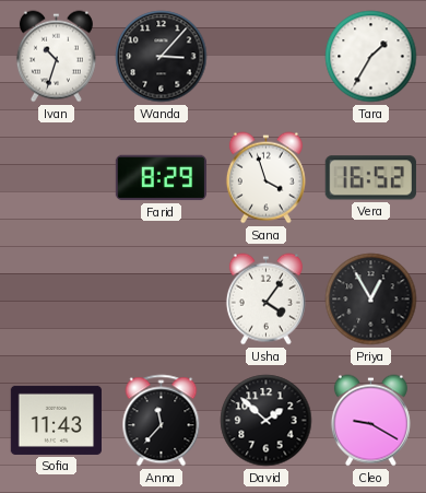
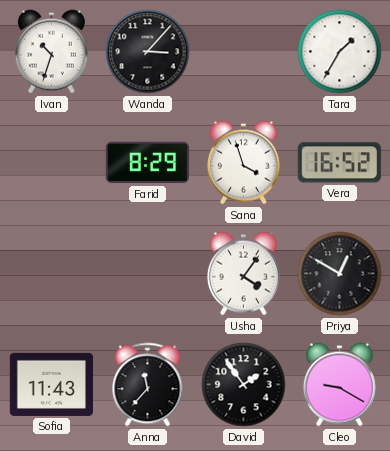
Priya: 12:55 -> 12:50
David: 1:52 -> 1:54
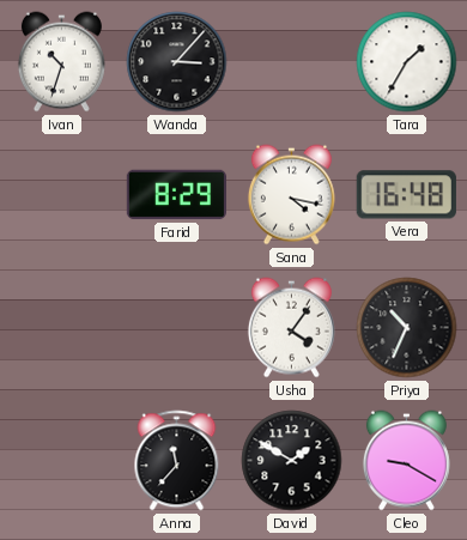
Sana: 3:57 -> 4:17
Vera: 16:52 -> 16:48
Priya: 12:50 -> 10:34
Sofia: 11:43 -> none
David: 1:54 -> 1:50
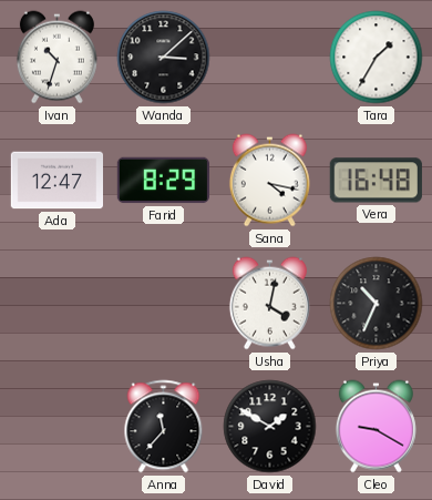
Wanda: 3:07 -> 3:08
Ada: none -> 12:47
Usha: 4:06 -> 4:02
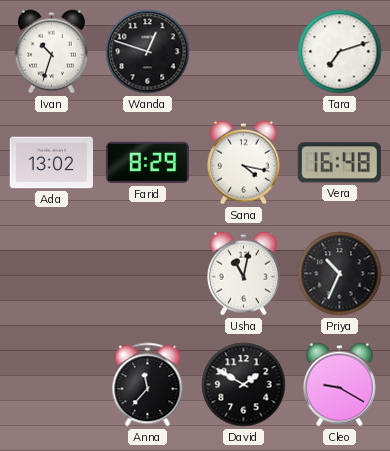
Wanda: 3:08 -> 12:48
Tara: 1:35 -> 7:12
Ada: 12:47 -> 13:02
Usha: 4:02 -> 11:02
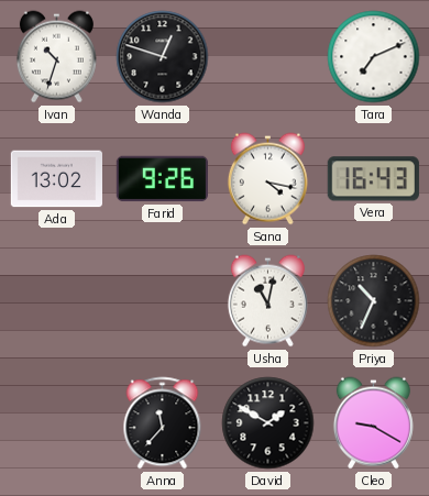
Tara: 7:12 -> 7:11
Farid: 8:29 -> 9:26
Vera: 16:48 -> 16:43
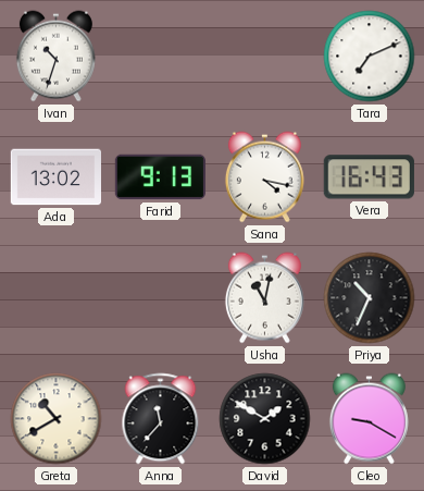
Wanda: 12:48 -> none
Farid: 9:26 -> 9:13
Greta: none -> 10:40
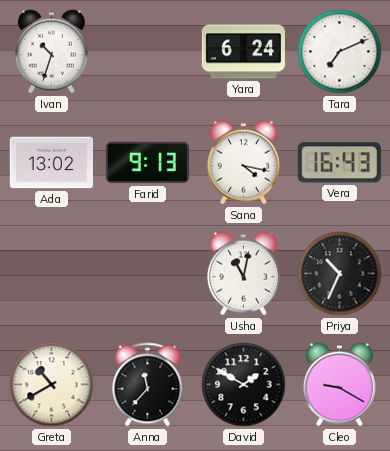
Yara: none -> 6:24
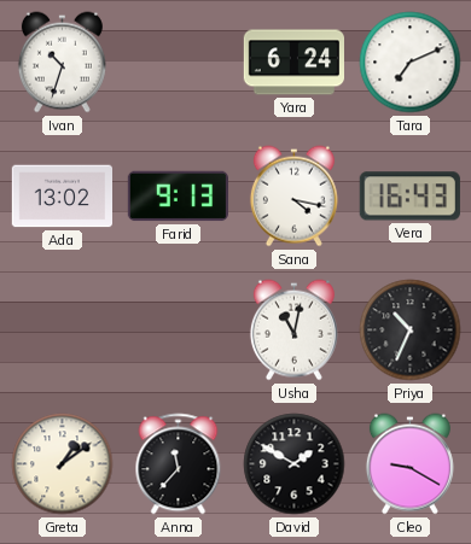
Greta: 10:40 -> 1:09
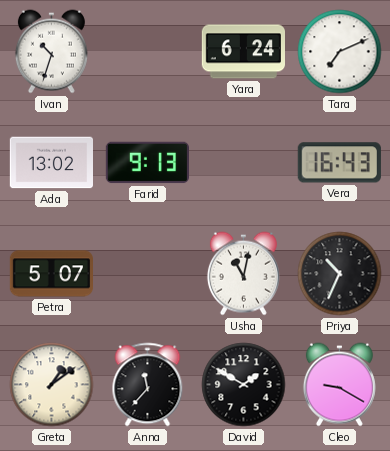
Sana: 4:17 -> none
Petra: none -> 5:07
